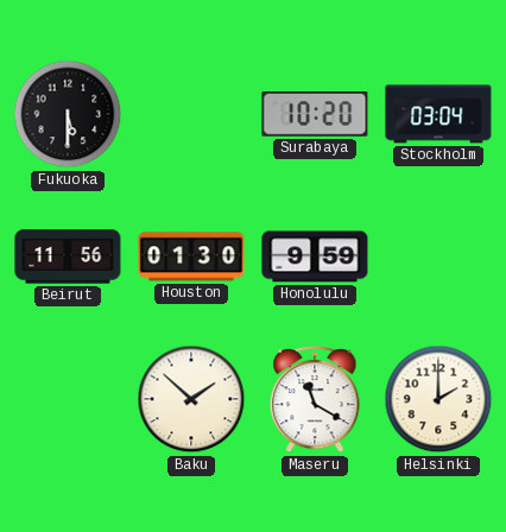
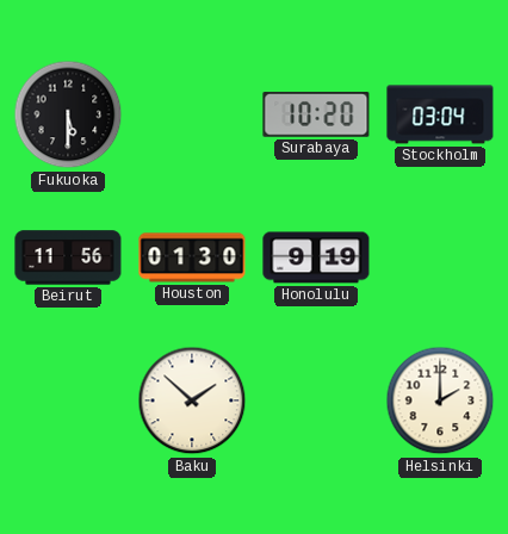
Honolulu: 9:59 -> 9:19
Maseru: 11:20 -> none
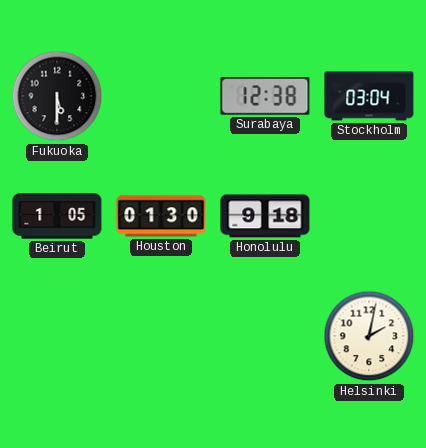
Surabaya: 10:20 -> 12:38
Beirut: 11:56 -> 1:05
Honolulu: 9:19 -> 9:18
Baku: 1:52 -> none
Helsinki: 2:00 -> 2:02
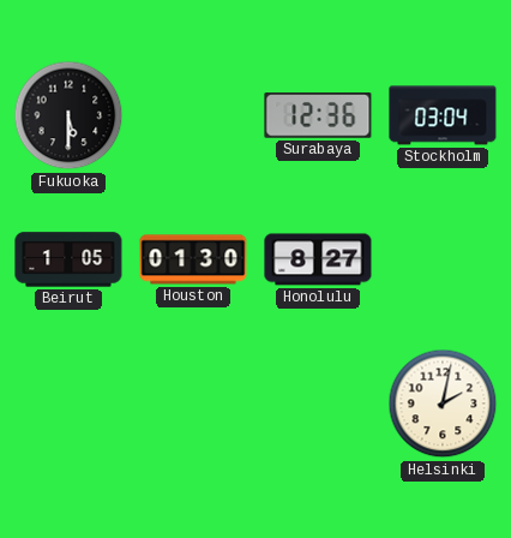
Surabaya: 12:38 -> 12:36
Honolulu: 9:18 -> 8:27
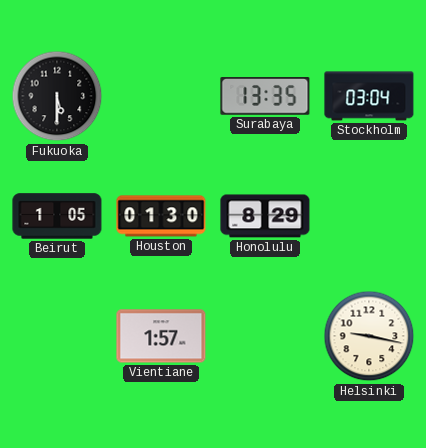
Surabaya: 12:36 -> 13:35
Honolulu: 8:27 -> 8:29
Vientiane: none -> 1:57
Helsinki: 2:02 -> 9:17
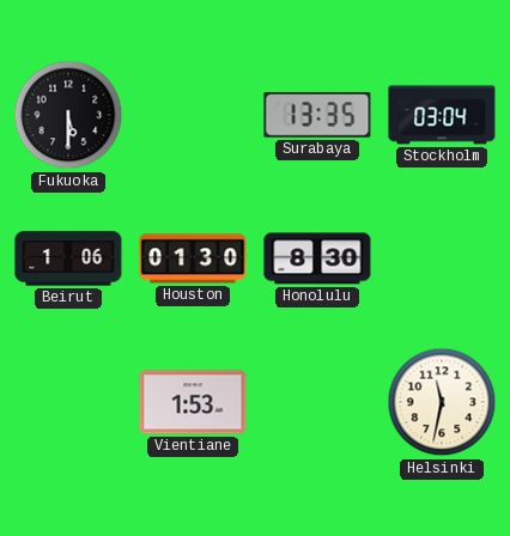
Beirut: 1:05 -> 1:06
Honolulu: 8:29 -> 8:30
Vientiane: 1:57 -> 1:53
Helsinki: 9:17 -> 11:32
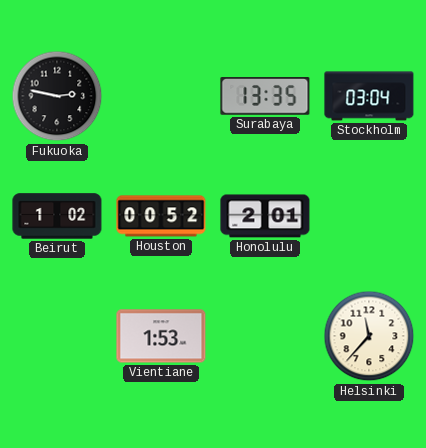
Fukuoka: 5:30 -> 2:47
Beirut: 1:06 -> 1:02
Houston: 01:30 -> 00:52
Honolulu: 8:30 -> 2:01
Helsinki: 11:32 -> 11:37
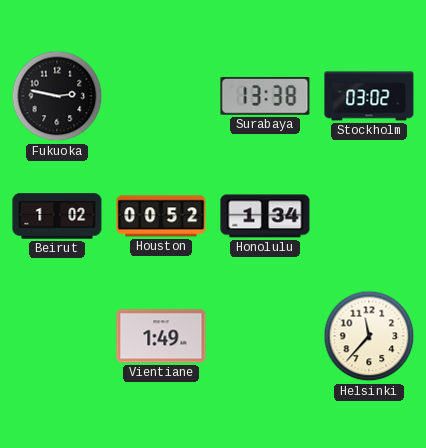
Surabaya: 13:35 -> 13:38
Stockholm: 03:04 -> 03:02
Honolulu: 2:01 -> 1:34
Vientiane: 1:53 -> 1:49
